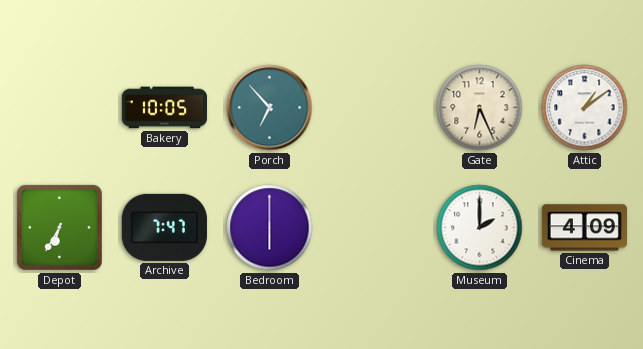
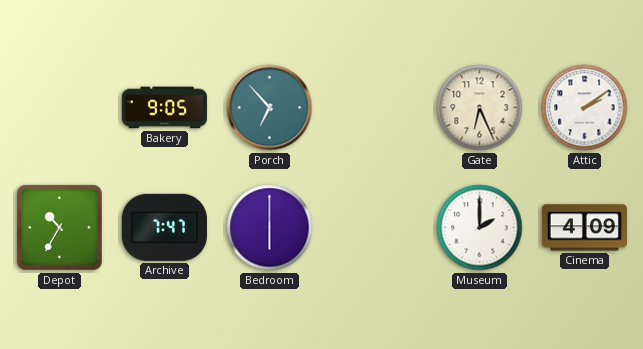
Bakery: 10:05 -> 9:05
Attic: 1:09 -> 2:09
Depot: 6:35 -> 10:35
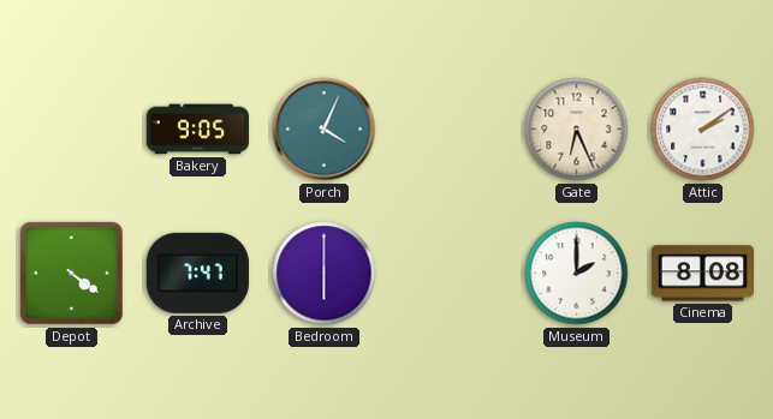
Porch: 6:53 -> 4:04
Depot: 10:35 -> 4:21
Cinema: 4:09 -> 8:08
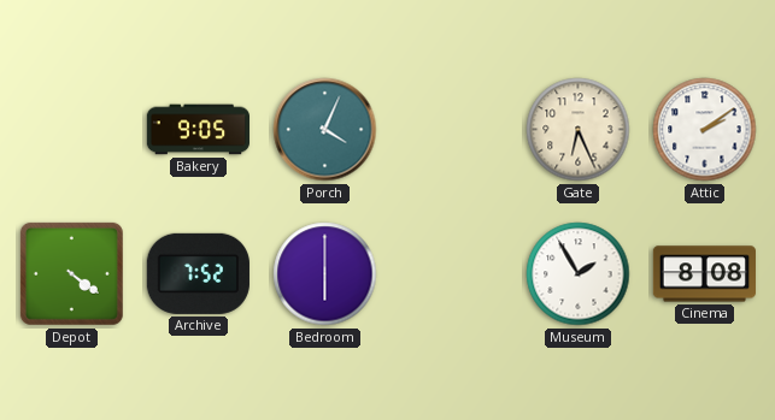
Archive: 7:47 -> 7:52
Museum: 2:00 -> 1:55
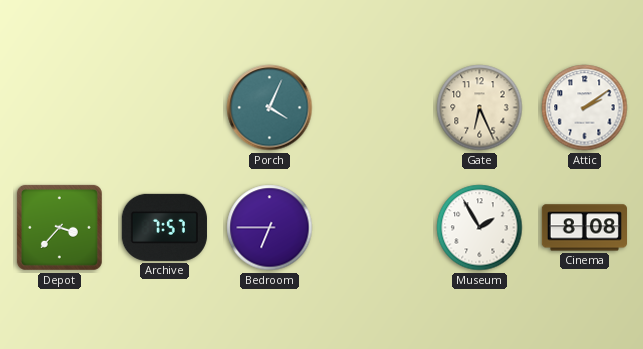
Bakery: 9:05 -> none
Depot: 4:21 -> 3:37
Archive: 7:52 -> 7:57
Bedroom: 6:00 -> 6:45
